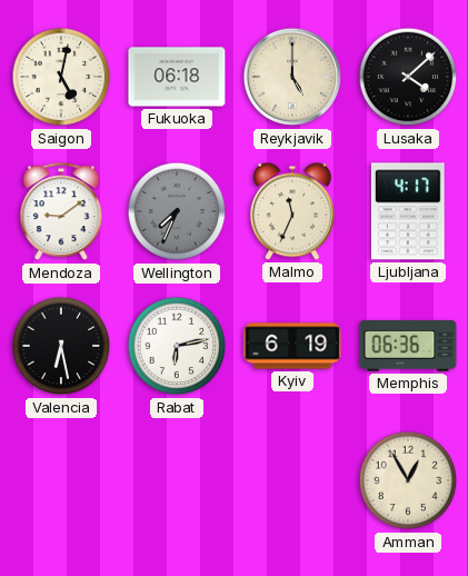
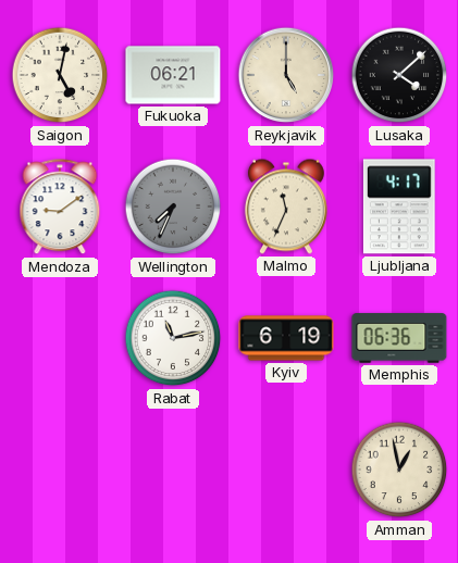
Fukuoka: 06:18 -> 06:21
Valencia: 6:28 -> none
Rabat: 6:13 -> 11:13
Amman: 12:55 -> 12:58
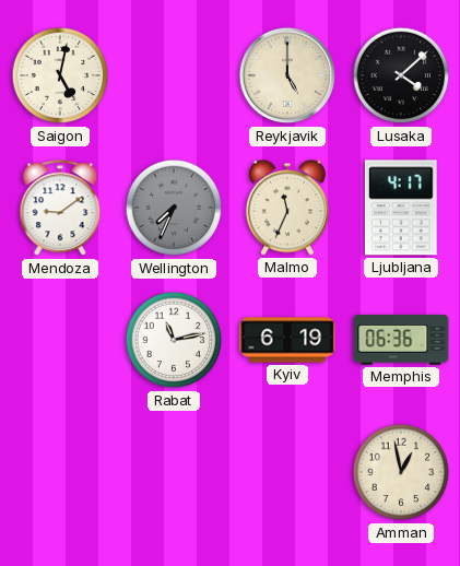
Fukuoka: 06:21 -> none
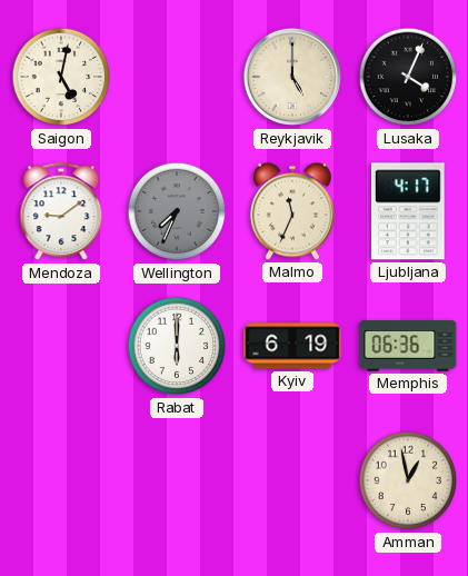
Lusaka: 4:08 -> 4:04
Rabat: 11:13 -> 6:00
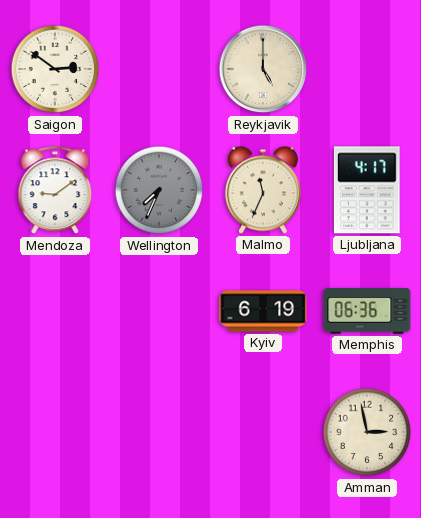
Saigon: 5:02 -> 2:51
Lusaka: 4:04 -> none
Rabat: 6:00 -> none
Amman: 12:58 -> 2:58
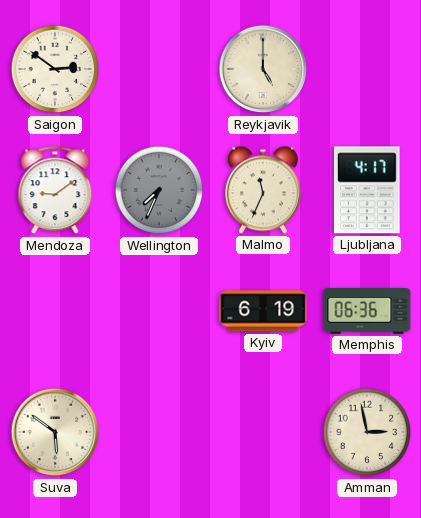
Suva: none -> 5:51
